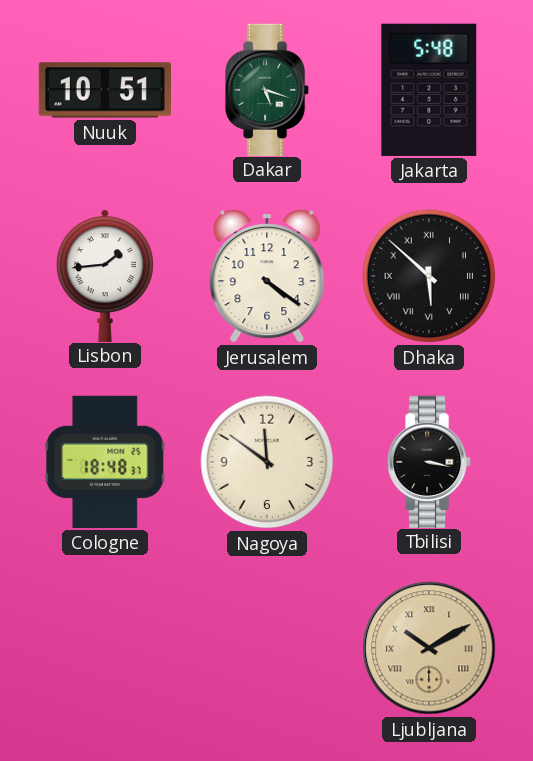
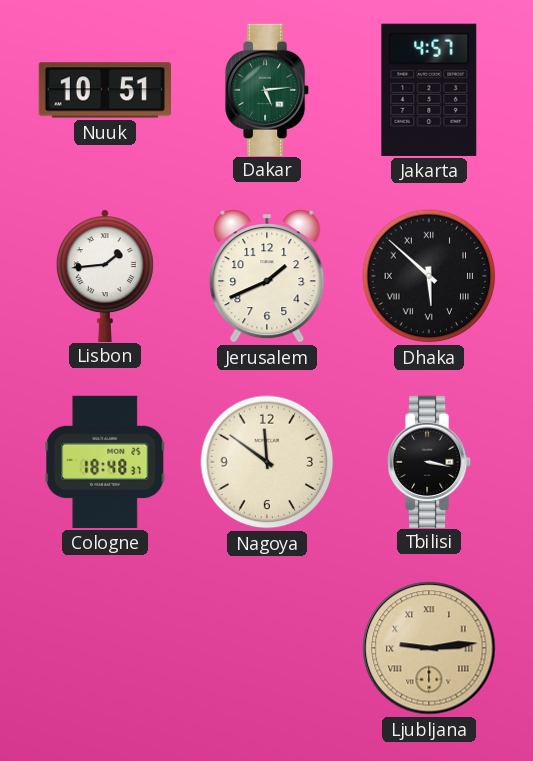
Dakar: 5:18 -> 5:14
Jakarta: 5:48 -> 4:57
Jerusalem: 4:21 -> 1:41
Ljubljana: 10:10 -> 9:14
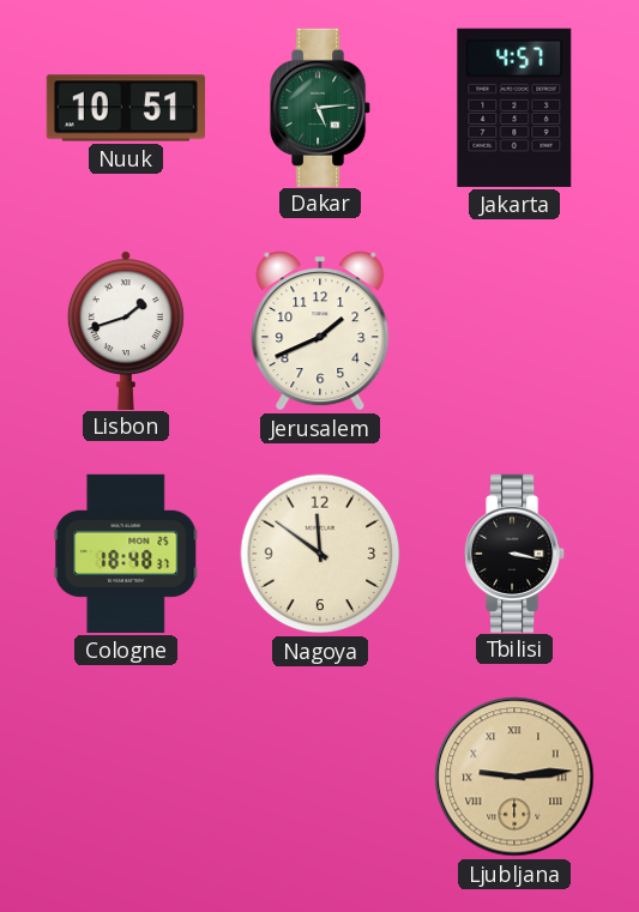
Lisbon: 1:44 -> 1:42
Dhaka: 5:52 -> none
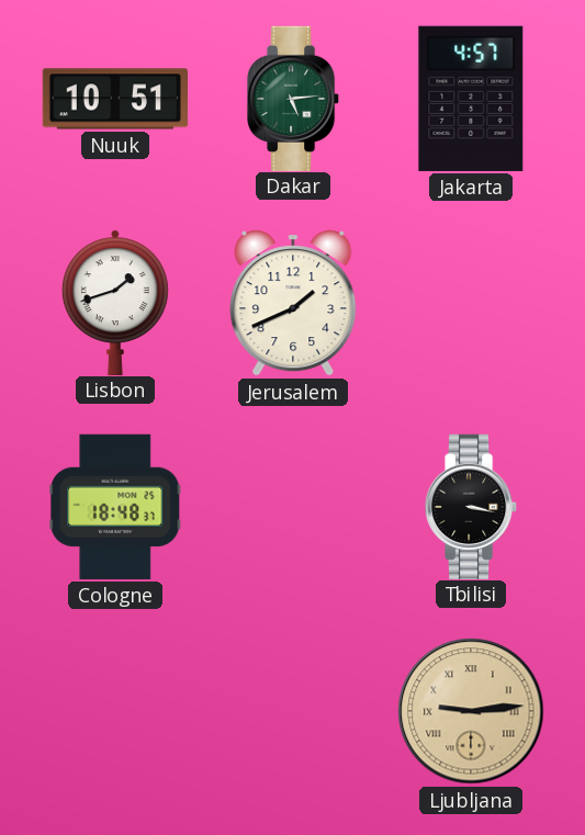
Nagoya: 11:51 -> none
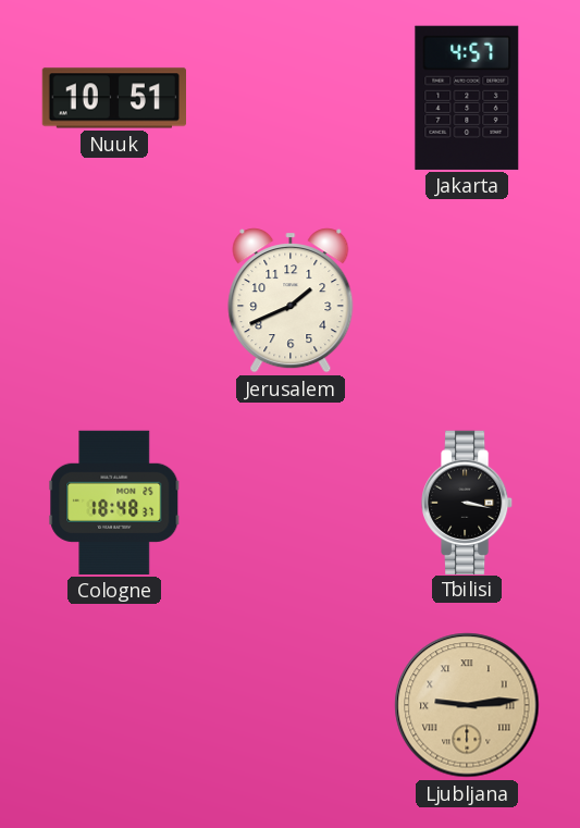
Dakar: 5:14 -> none
Lisbon: 1:42 -> none
